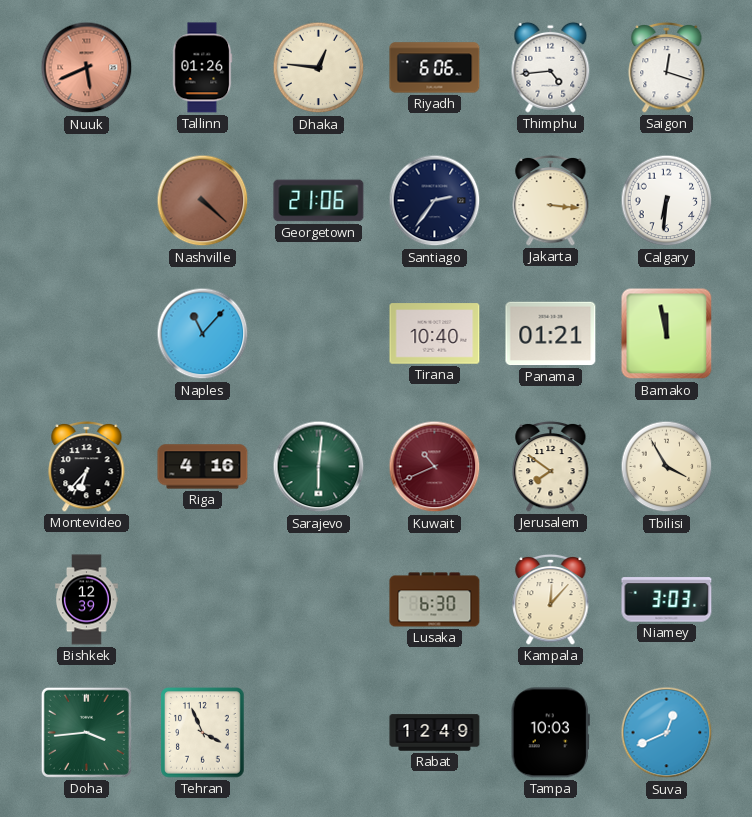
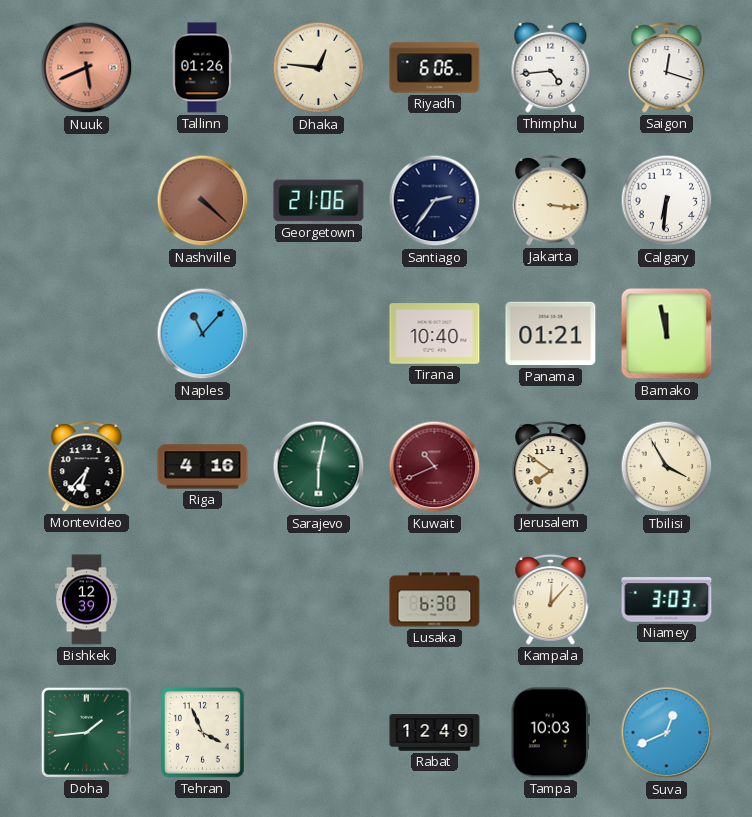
Sarajevo: 6:01 -> 6:02
Doha: 3:44 -> 1:44
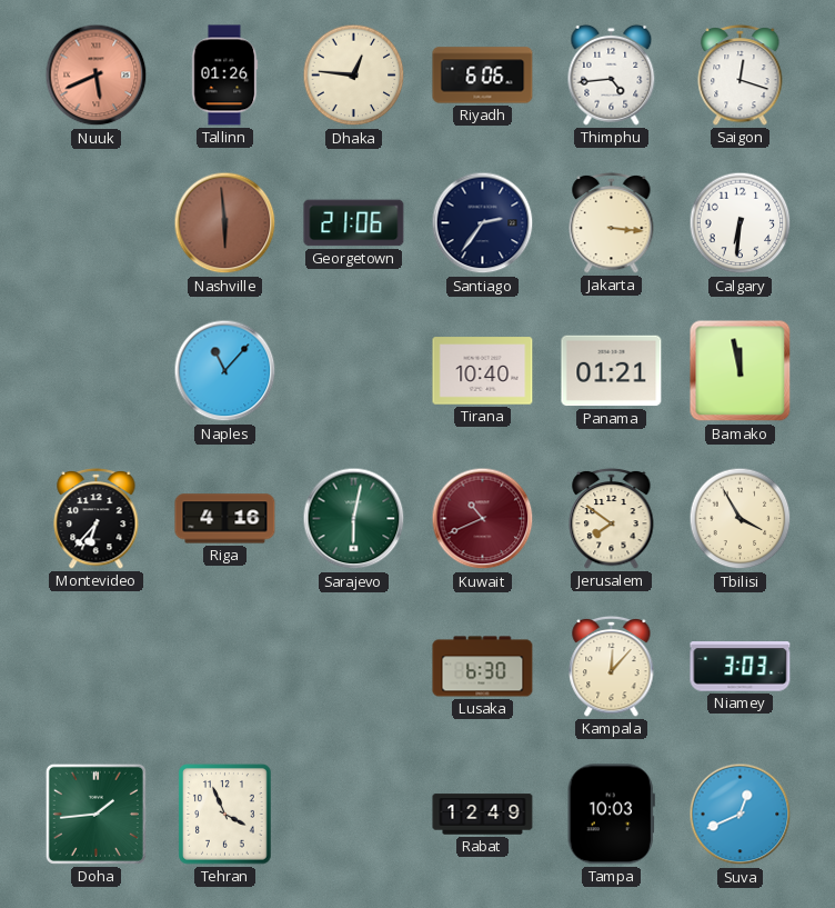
Nashville: 4:22 -> 5:59
Bishkek: 12:39 -> none
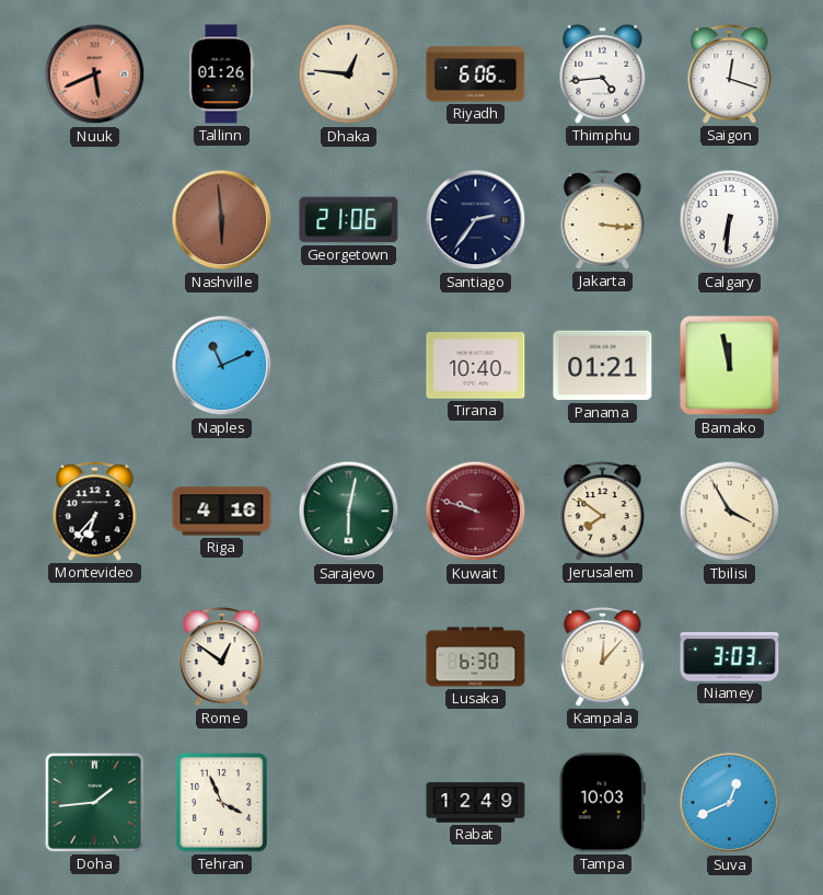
Naples: 11:07 -> 11:11
Kuwait: 10:41 -> 9:48
Rome: none -> 12:51
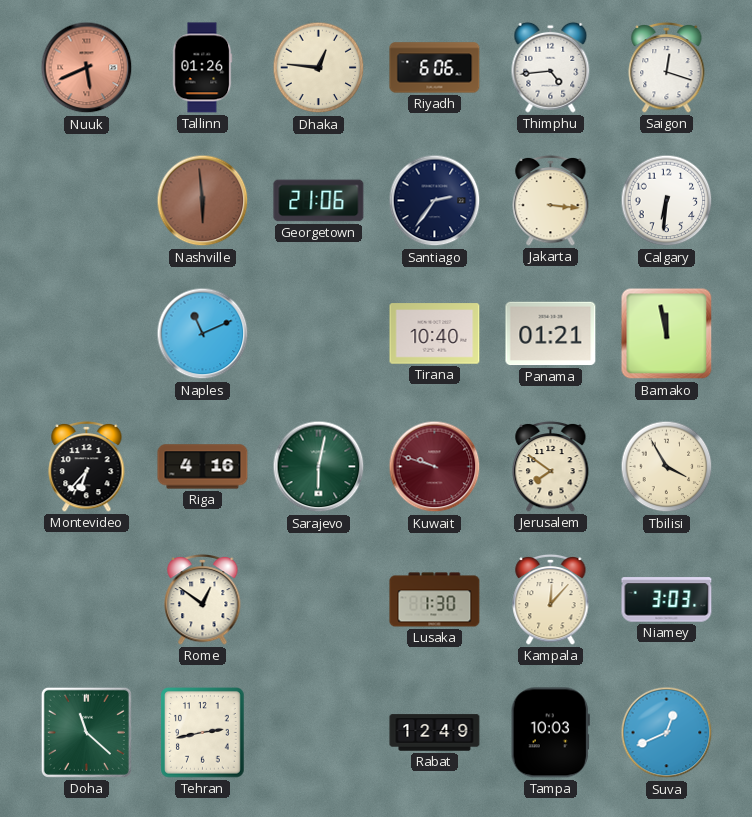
Lusaka: 6:30 -> 1:30
Doha: 1:44 -> 11:22
Tehran: 3:56 -> 2:43
